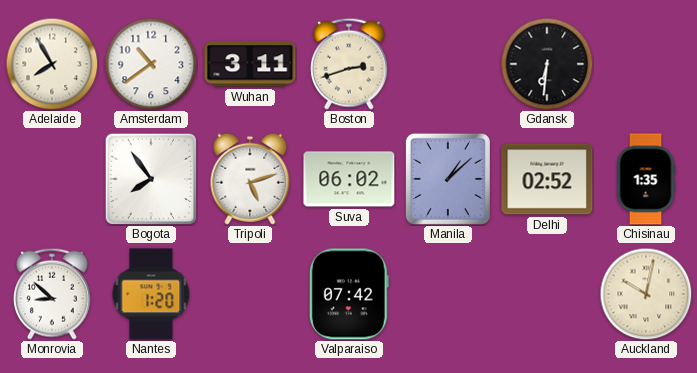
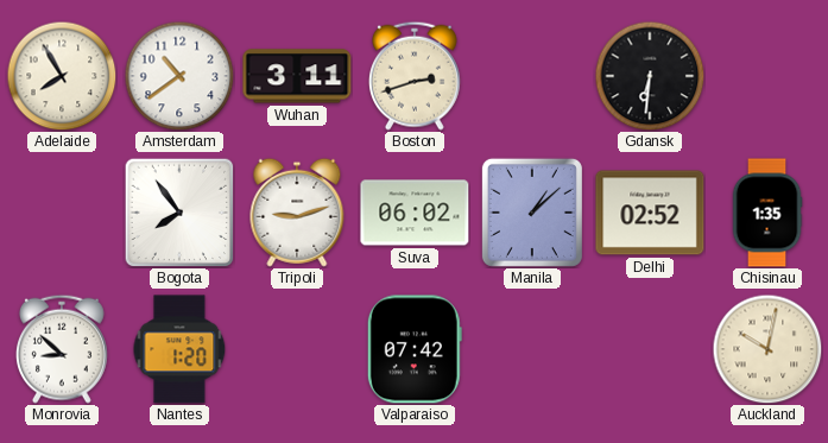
Tripoli: 5:12 -> 9:12
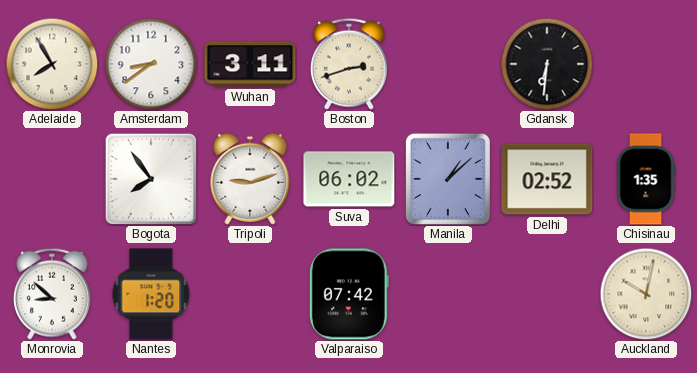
Amsterdam: 10:39 -> 8:39
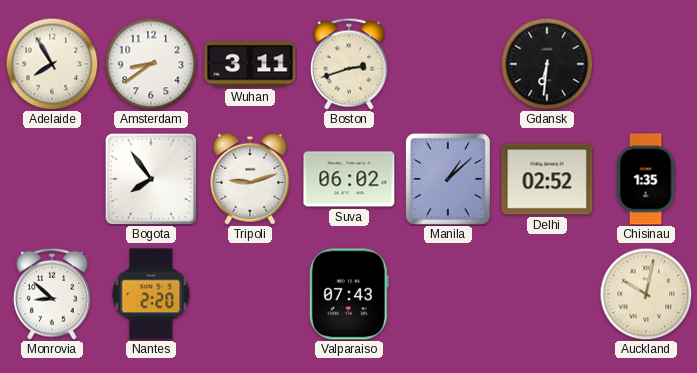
Nantes: 1:20 -> 2:20
Valparaiso: 07:42 -> 07:43
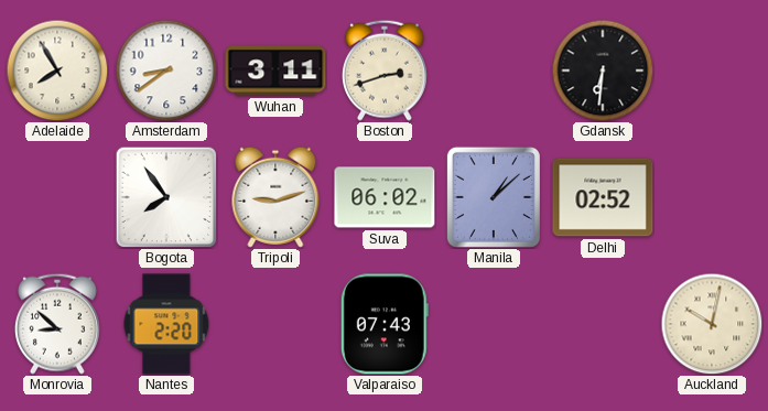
Chisinau: 1:35 -> none
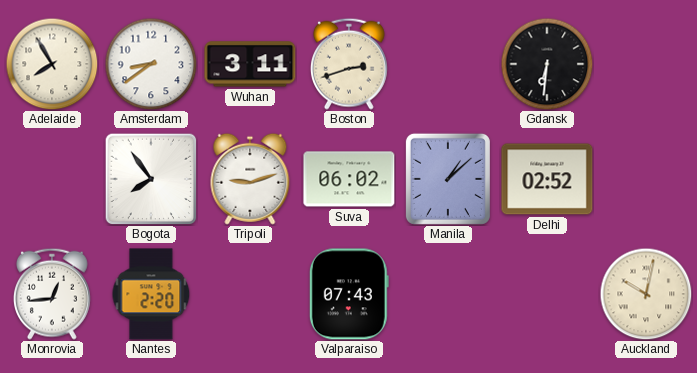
Monrovia: 8:52 -> 12:44
